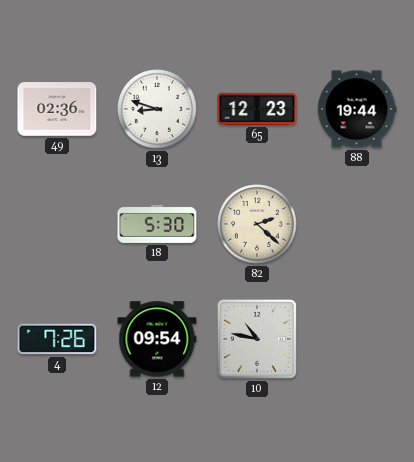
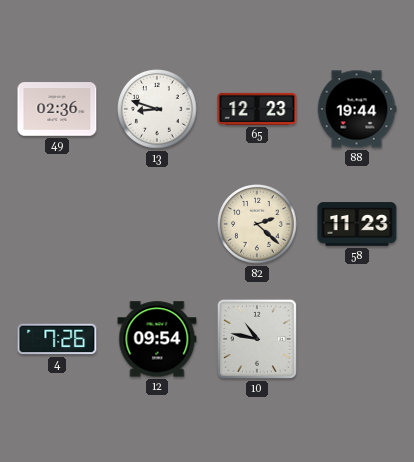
18: 5:30 -> none
58: none -> 11:23
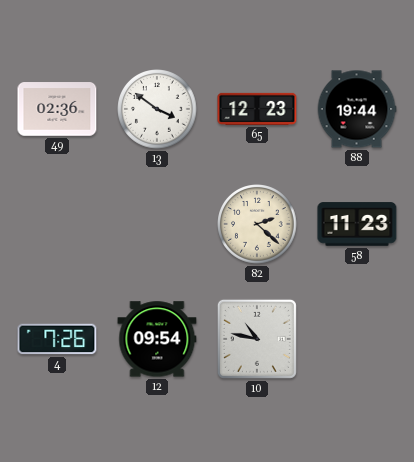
13: 8:48 -> 3:51
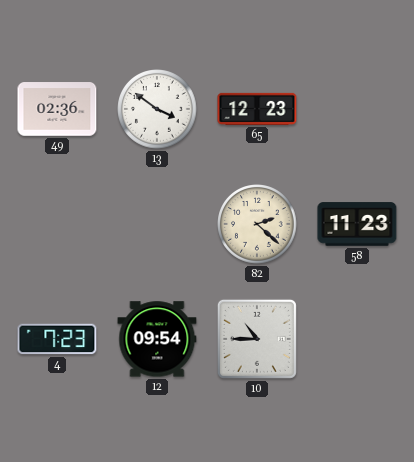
88: 19:44 -> none
4: 7:26 -> 7:23
10: 10:47 -> 10:45
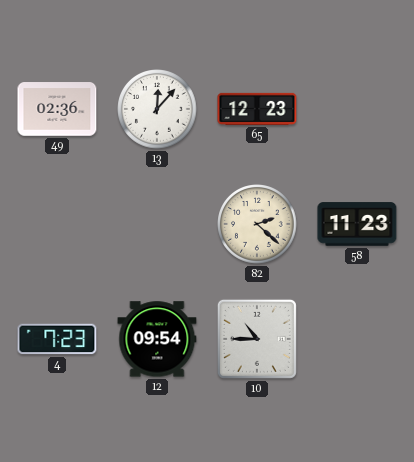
13: 3:51 -> 12:07
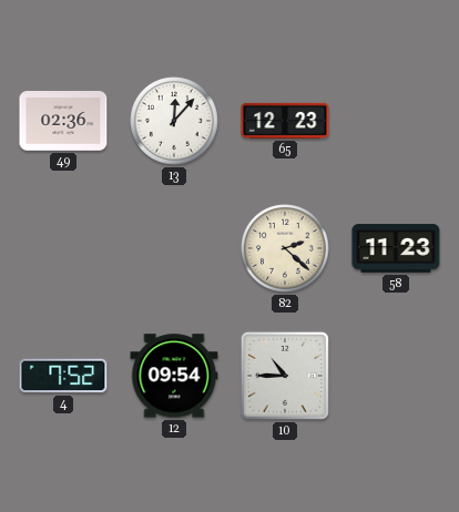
4: 7:23 -> 7:52
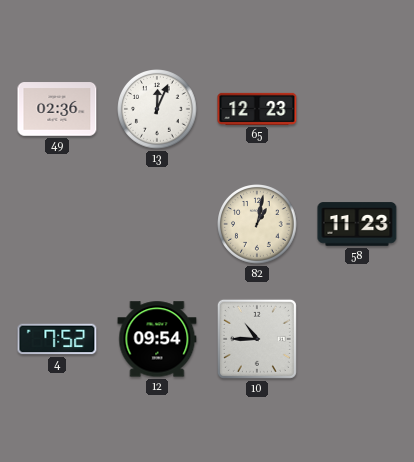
13: 12:07 -> 12:04
82: 2:22 -> 1:02
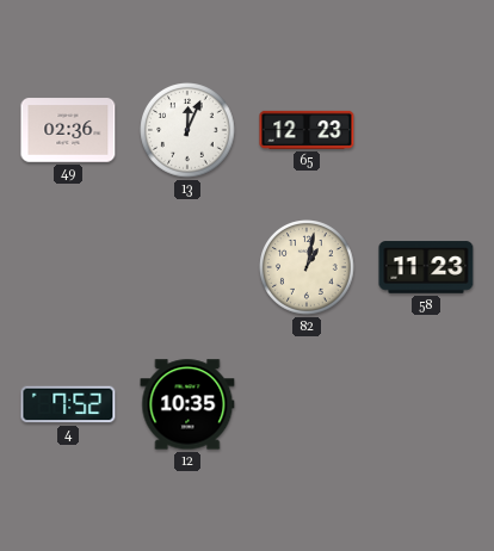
12: 09:54 -> 10:35
10: 10:45 -> none
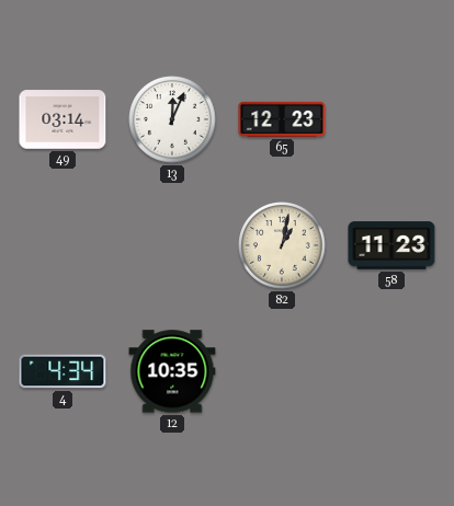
49: 02:36 -> 03:14
4: 7:52 -> 4:34
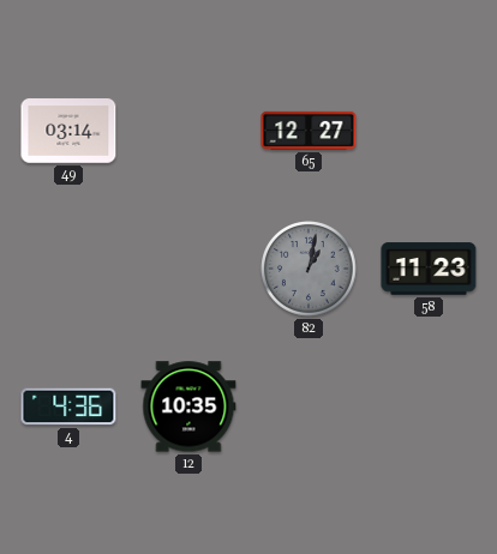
13: 12:04 -> none
65: 12:23 -> 12:27
82 dial: cream -> grey
4: 4:34 -> 4:36
